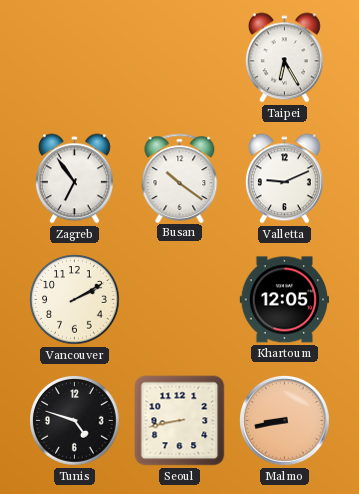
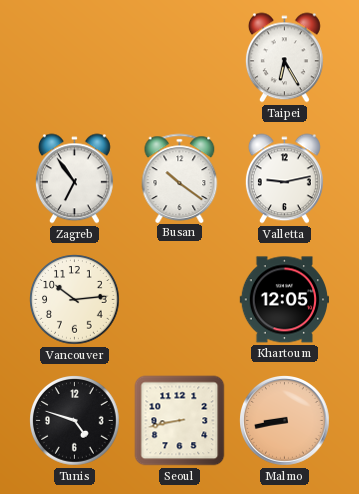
Valletta: 9:11 -> 9:13
Vancouver: 2:10 -> 10:14
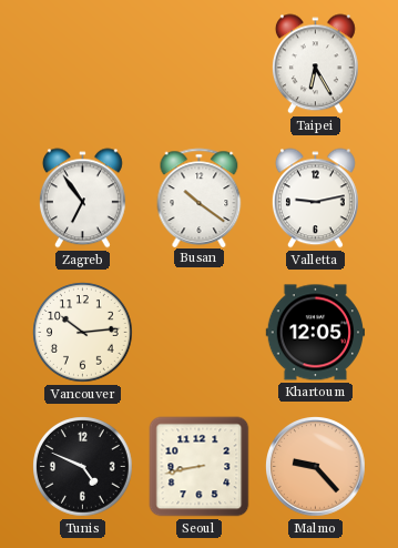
Tunis: 4:48 -> 4:49
Malmo: 8:43 -> 9:23
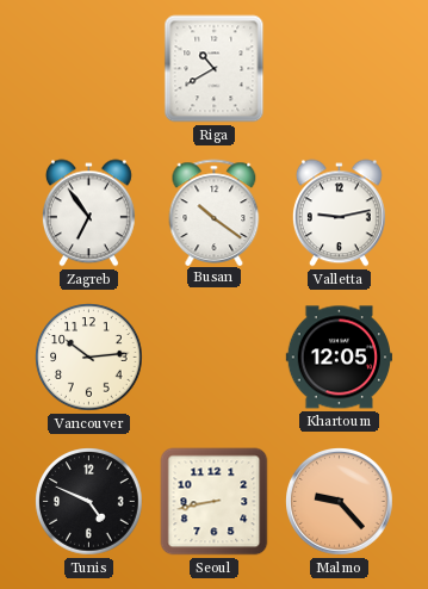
Riga: none -> 10:40
Taipei: 6:25 -> none
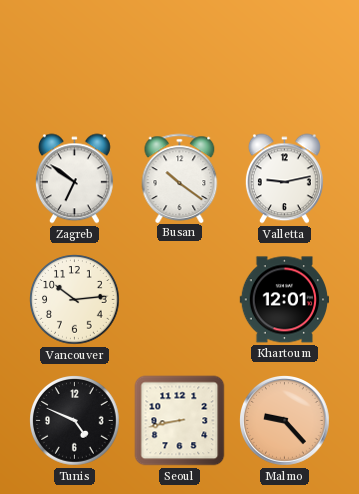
Riga: 10:40 -> none
Zagreb: 6:54 -> 6:51
Khartoum: 12:05 -> 12:01
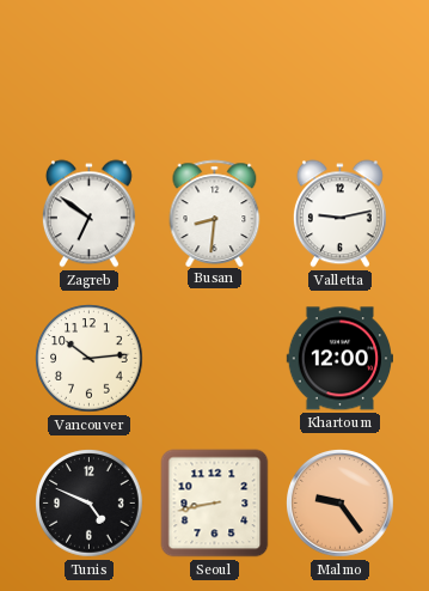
Busan: 10:21 -> 8:31
Khartoum: 12:01 -> 12:00
Malmo: 9:23 -> 9:24
